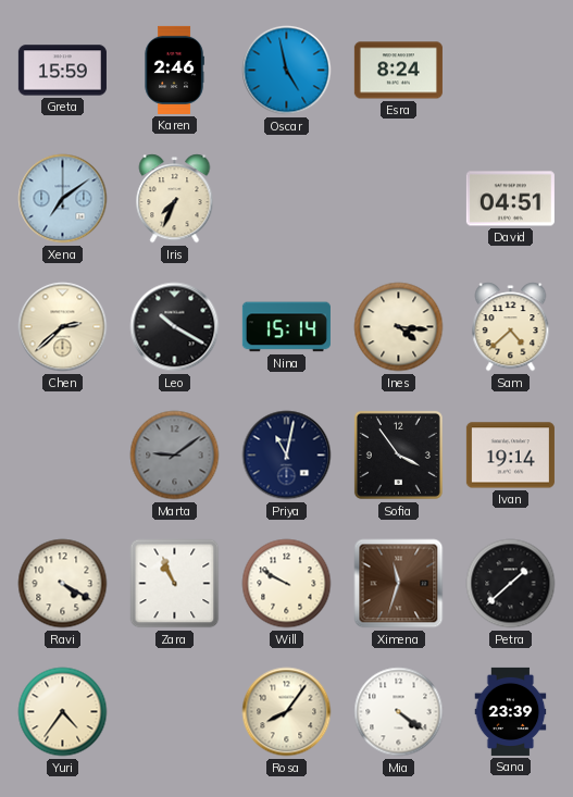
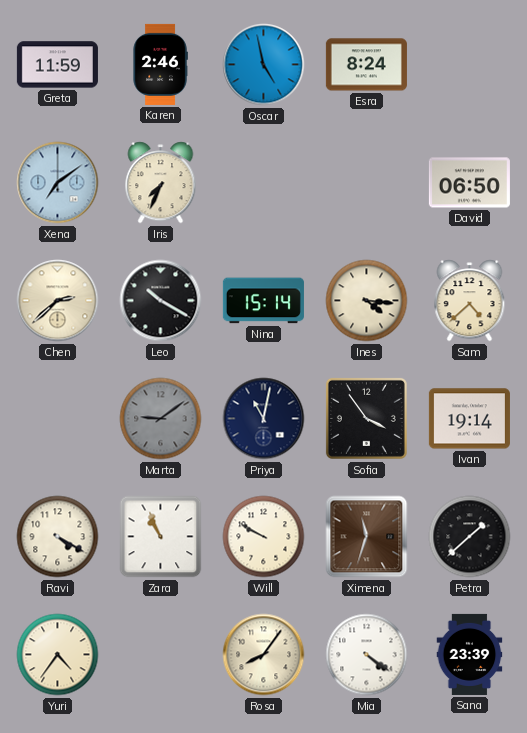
Greta: 15:59 -> 11:59
David: 04:51 -> 06:50
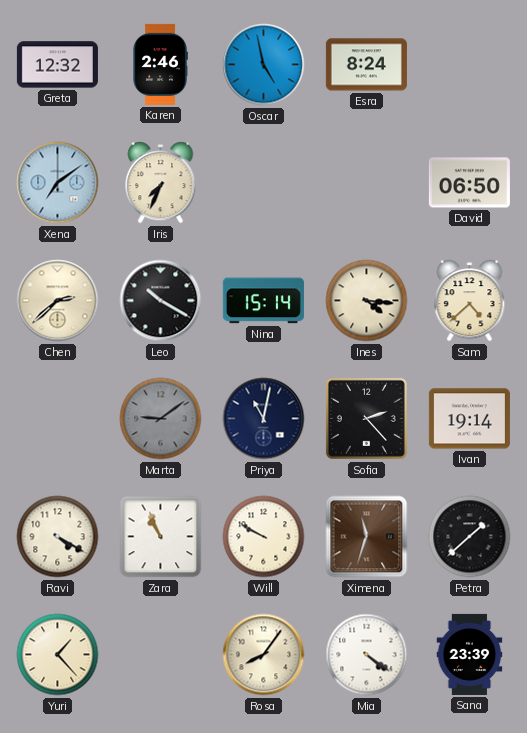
Greta: 11:59 -> 12:32
Sofia: 3:54 -> 2:23
Yuri: 4:36 -> 1:23
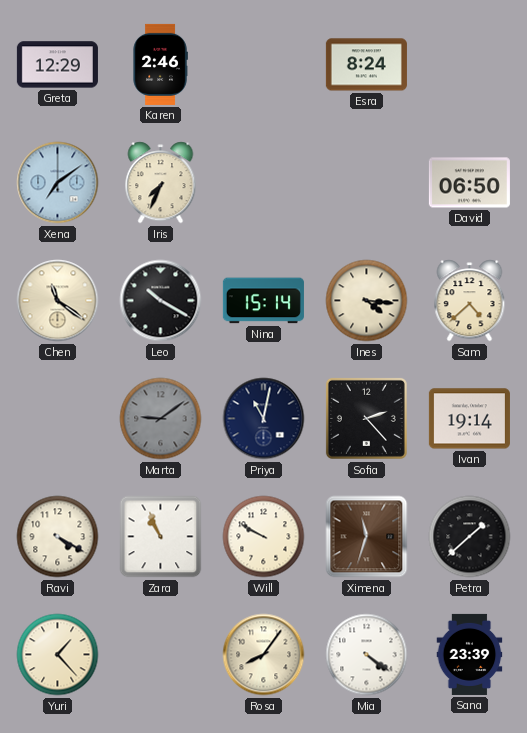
Greta: 12:32 -> 12:29
Oscar: 4:58 -> none
Chen: 2:38 -> 11:21
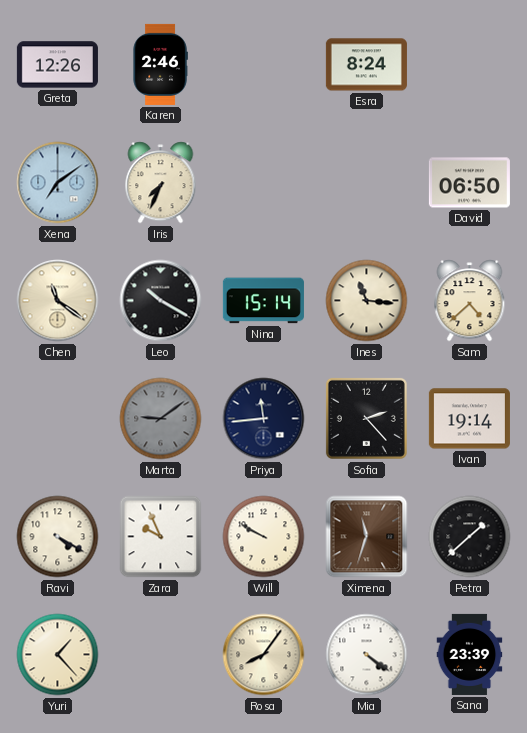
Greta: 12:29 -> 12:26
Ines: 4:16 -> 11:16
Priya: 11:02 -> 11:44
Zara: 10:56 -> 9:56
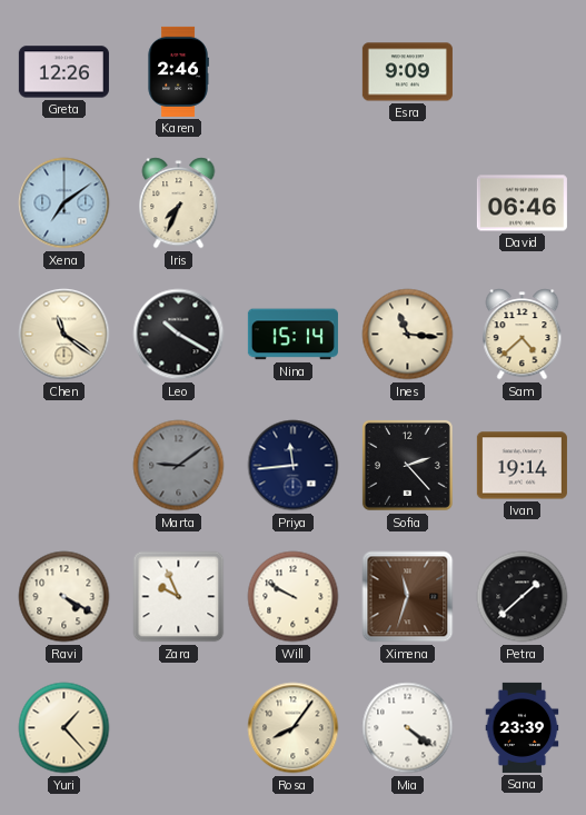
Esra: 8:24 -> 9:09
David: 06:50 -> 06:46
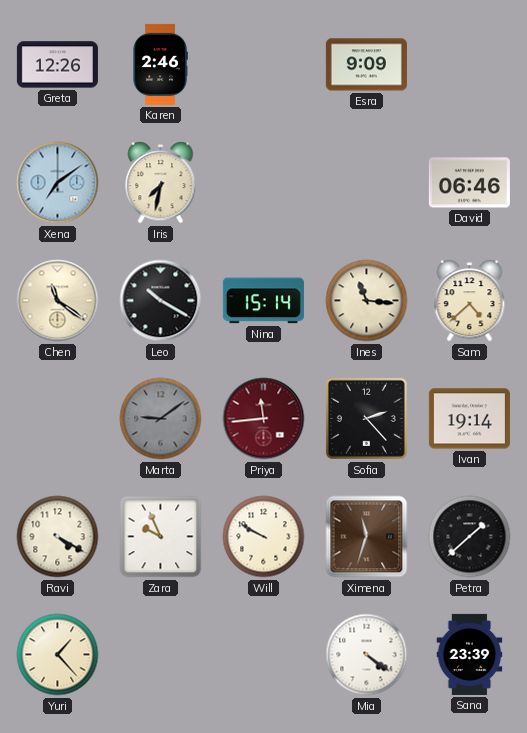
Iris: 7:34 -> 7:32
Priya dial: navy -> burgundy
Rosa: 8:06 -> none
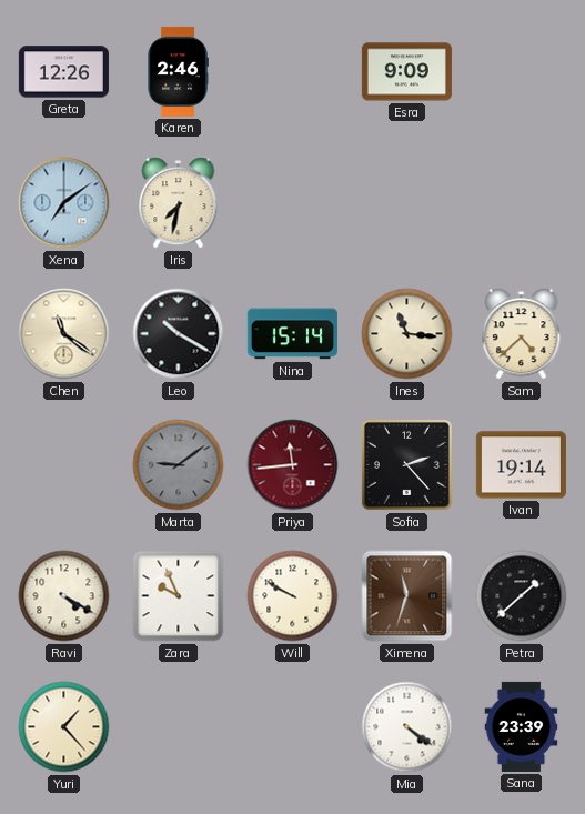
David: 06:46 -> none
